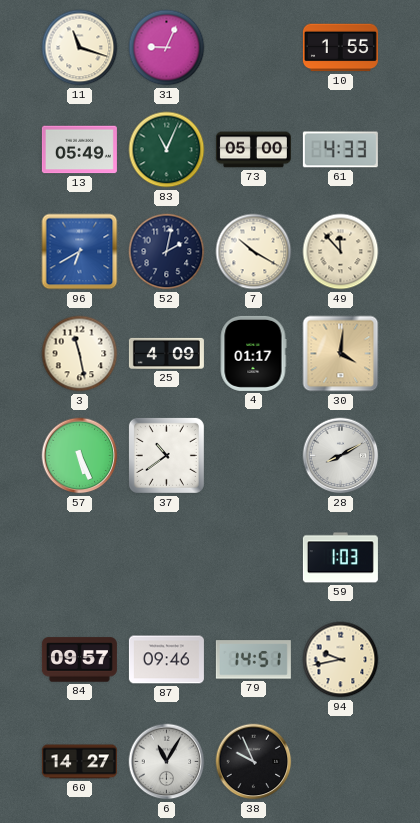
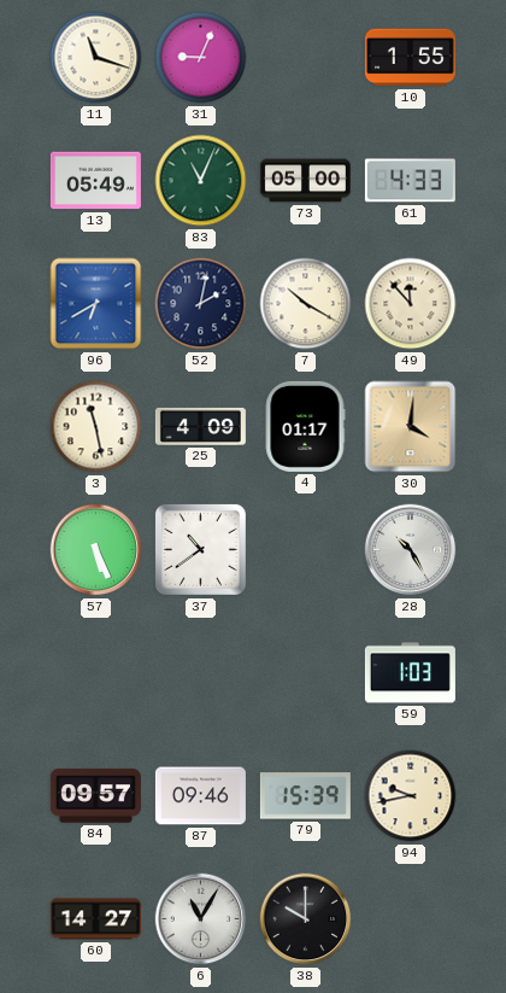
28: 8:10 -> 10:25
79: 14:51 -> 15:39
38: 9:56 -> 10:00
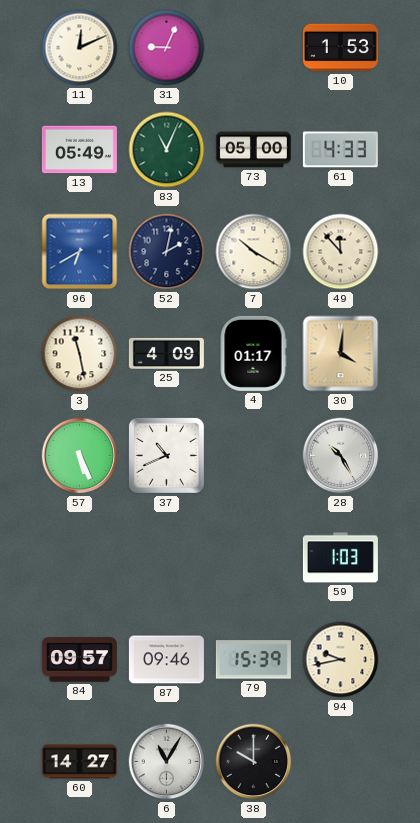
11: 11:18 -> 12:11
10: 1:55 -> 1:53
37: 10:39 -> 10:41
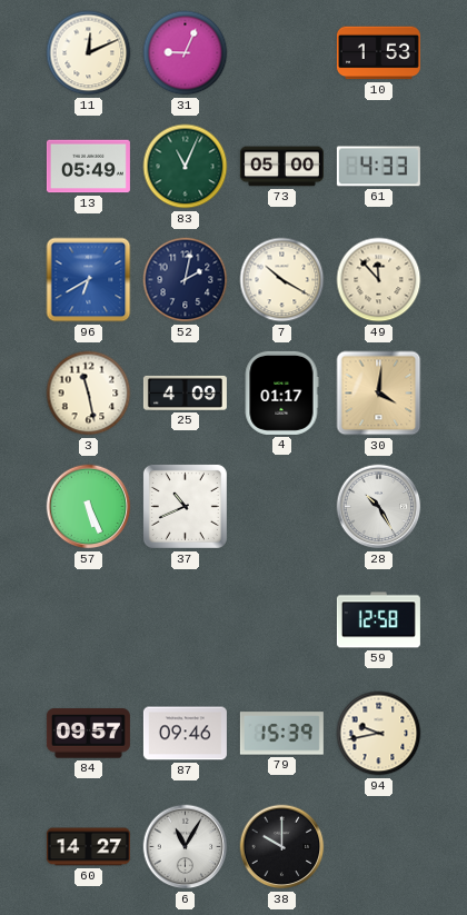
59: 1:03 -> 12:58
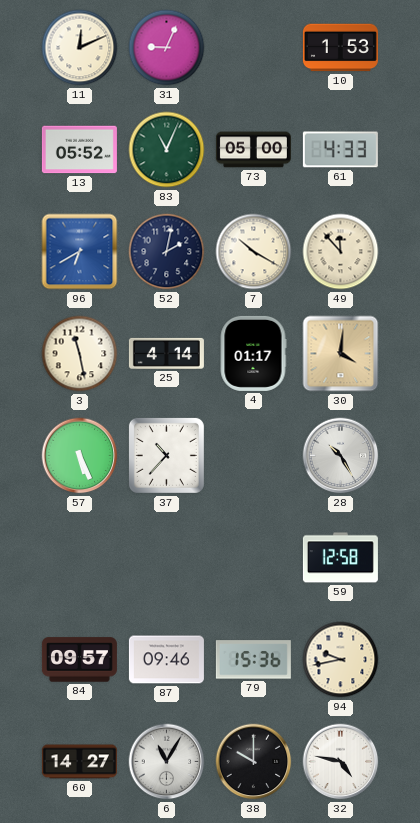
13: 05:49 -> 05:52
25: 4:09 -> 4:14
37: 10:41 -> 10:37
79: 15:39 -> 15:36
32: none -> 4:47
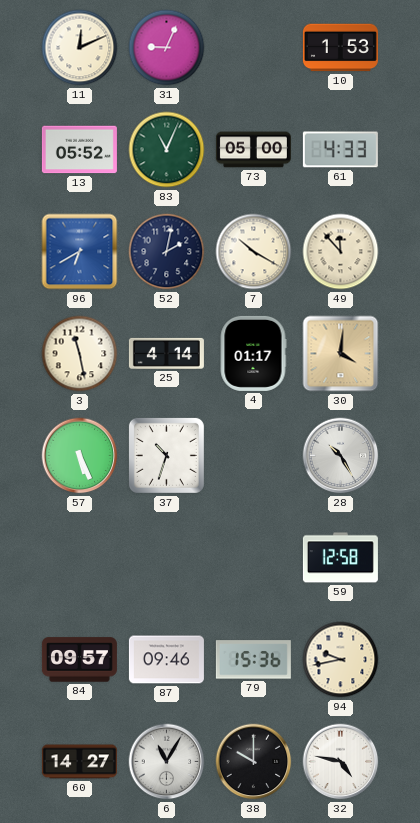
37: 10:37 -> 10:33
